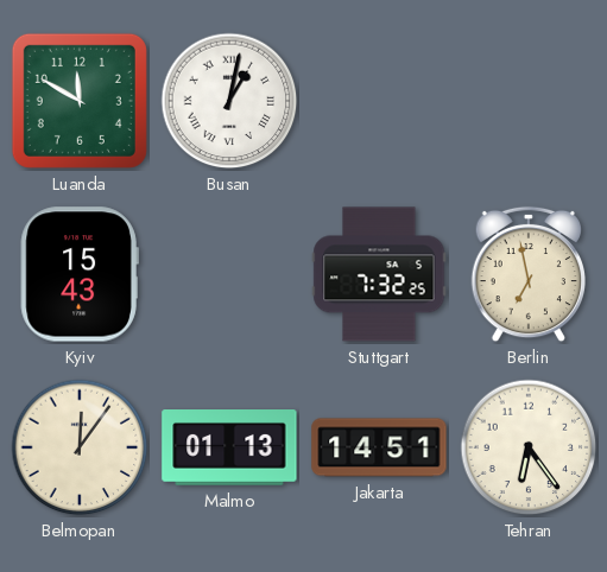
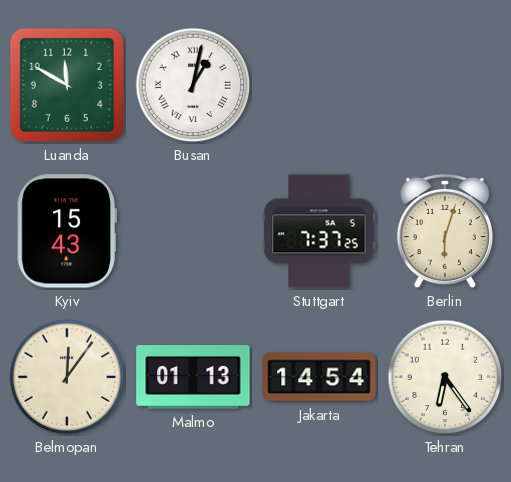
Stuttgart: 7:32 -> 7:37
Berlin: 6:58 -> 6:03
Jakarta: 14:51 -> 14:54
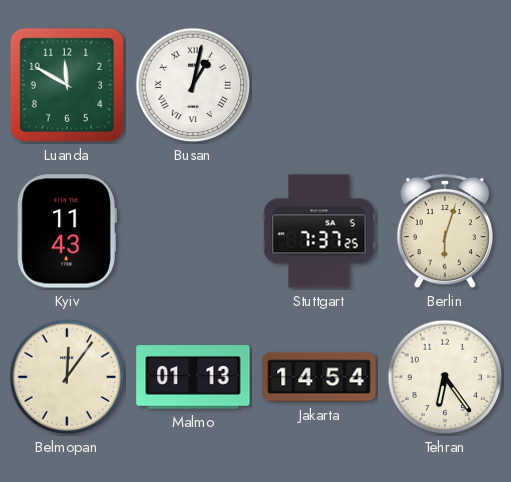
Kyiv: 15:43 -> 11:43
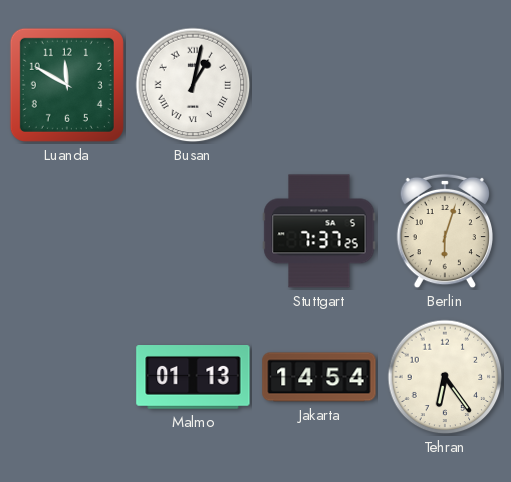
Kyiv: 11:43 -> none
Belmopan: 12:06 -> none
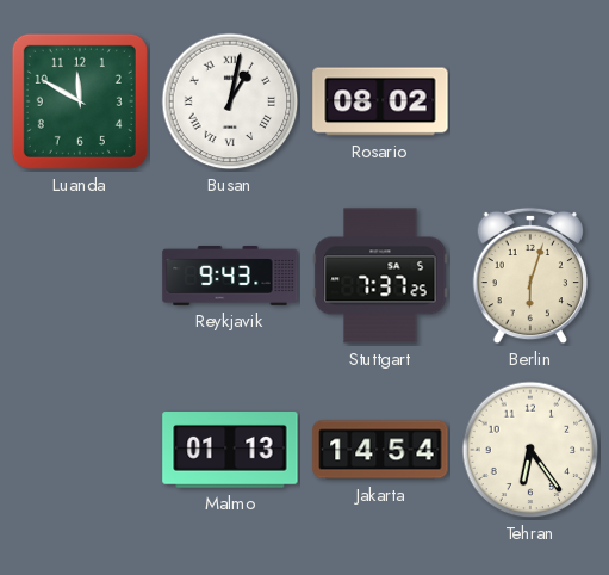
Rosario: none -> 08:02
Reykjavik: none -> 9:43
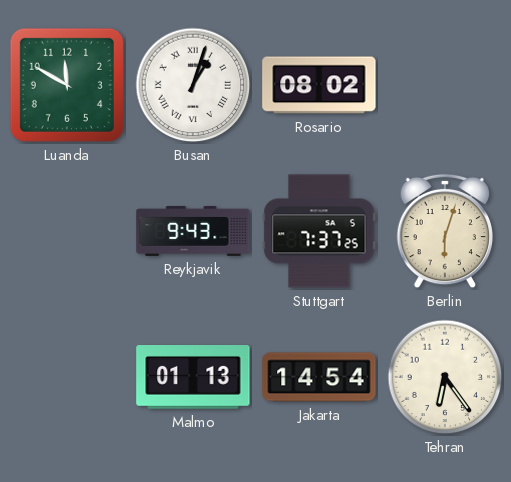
Busan: 1:02 -> 1:03
